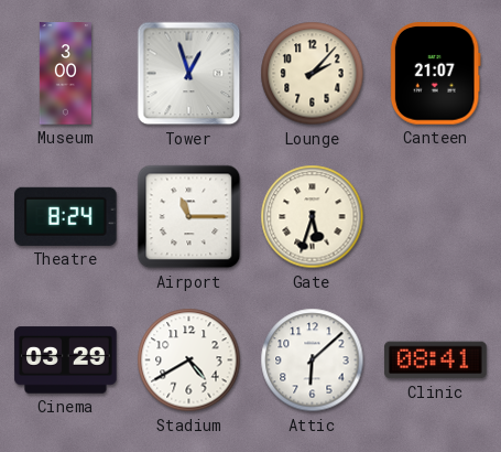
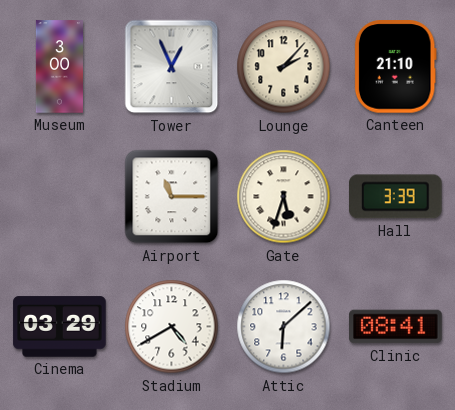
Tower: 12:57 -> 12:56
Canteen: 21:07 -> 21:10
Theatre: 8:24 -> none
Hall: none -> 3:39
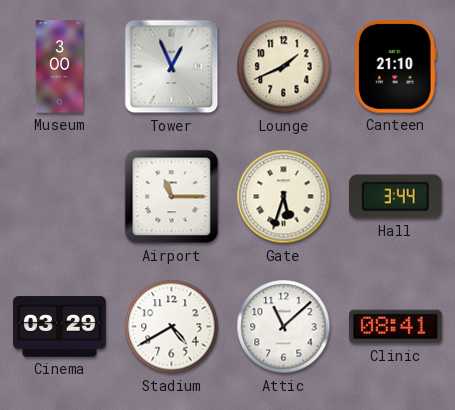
Lounge: 2:07 -> 1:41
Hall: 3:39 -> 3:44
Attic: 6:08 -> 11:08
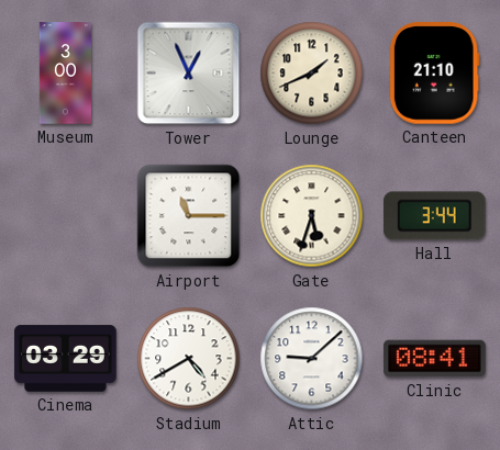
Attic: 11:08 -> 9:08
